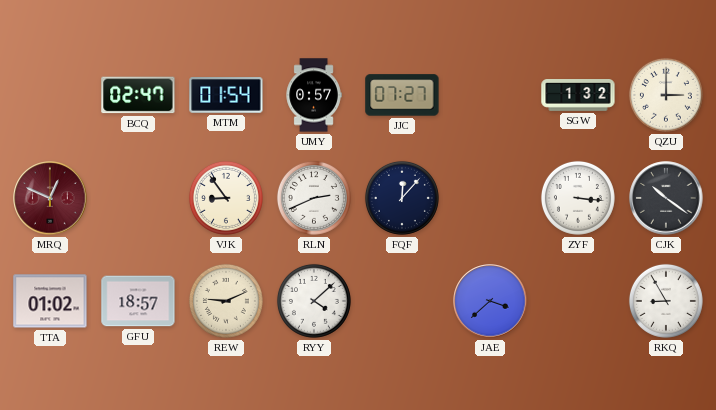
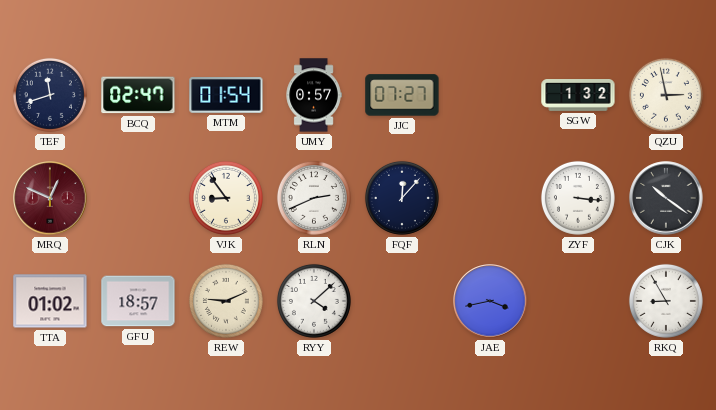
TEF: none -> 11:42
QZU: 3:00 -> 2:58
JAE: 3:38 -> 3:43
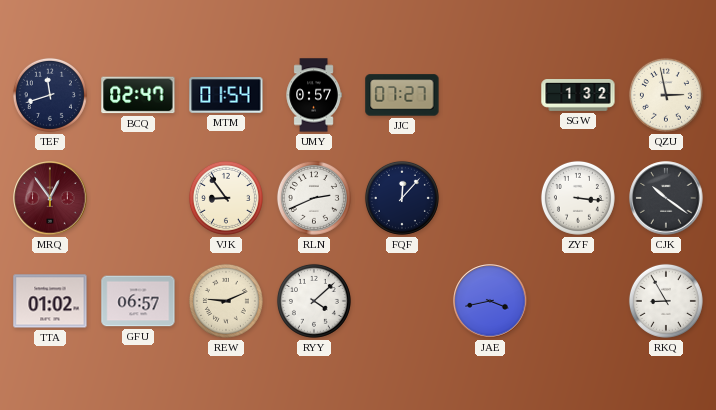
MRQ: 12:49 -> 12:54
GFU: 18:57 -> 06:57
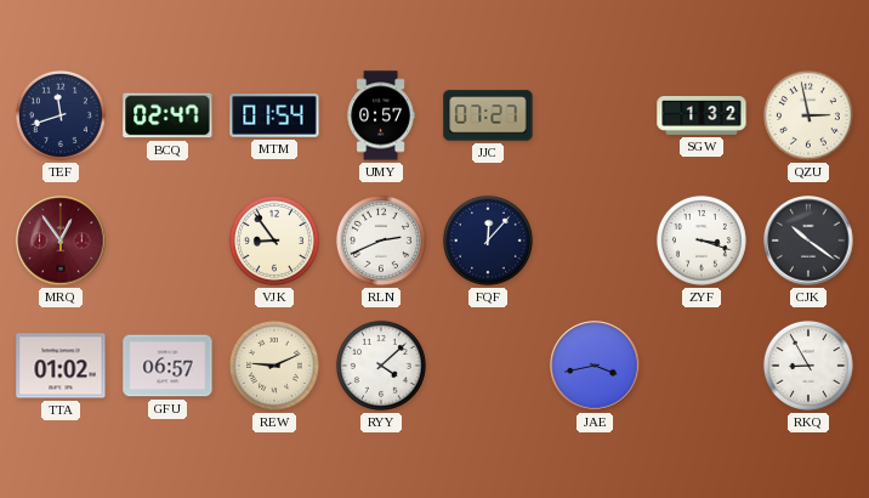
ZYF: 3:16 -> 3:18
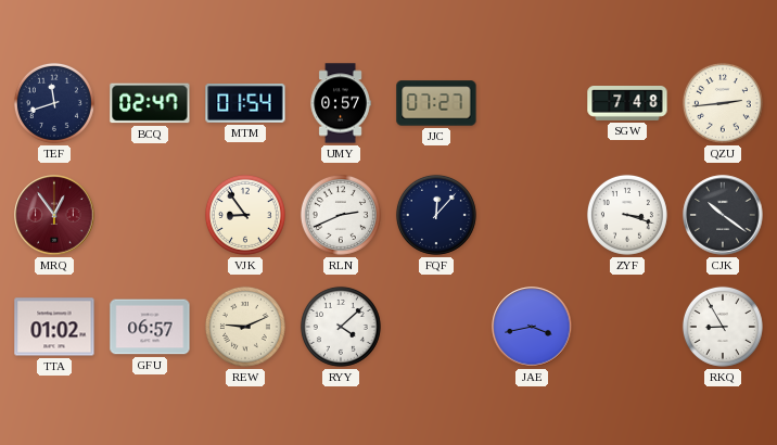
SGW: 1:32 -> 7:48
QZU: 2:58 -> 2:44
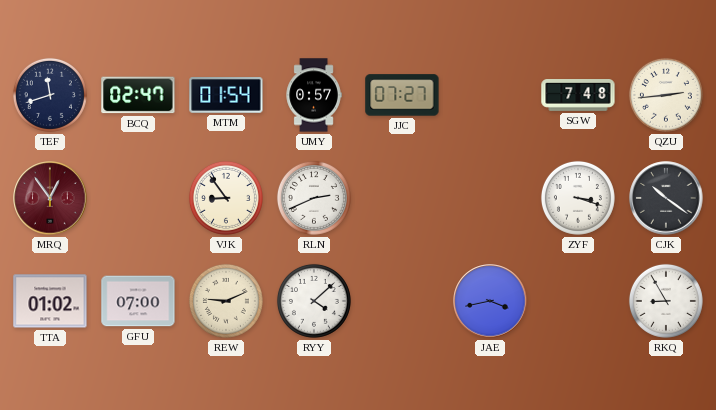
FQF: 12:07 -> none
GFU: 06:57 -> 07:00
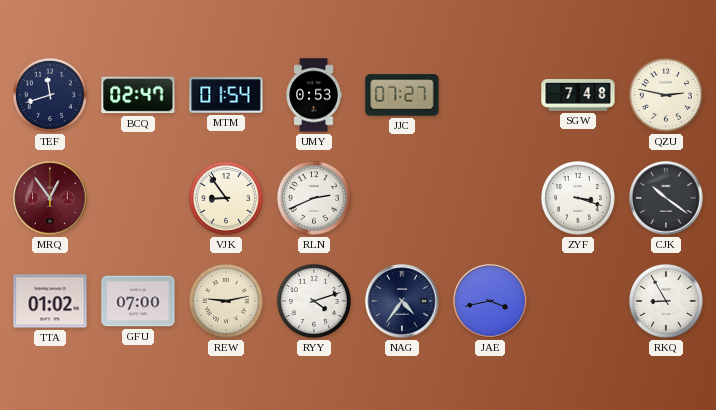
UMY: 0:57 -> 0:53
QZU: 2:44 -> 2:47
REW: 9:11 -> 9:13
RYY: 4:08 -> 4:12
NAG: none -> 4:36
